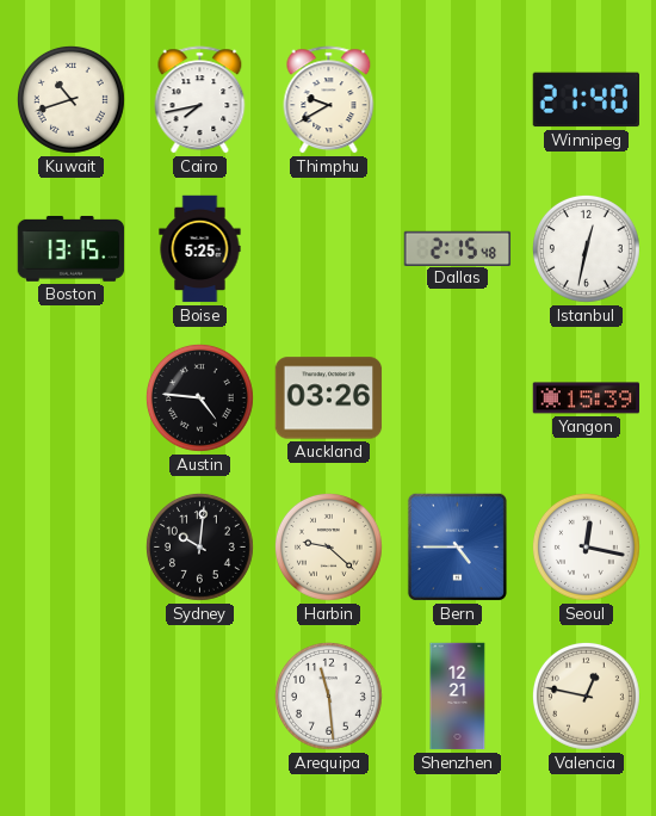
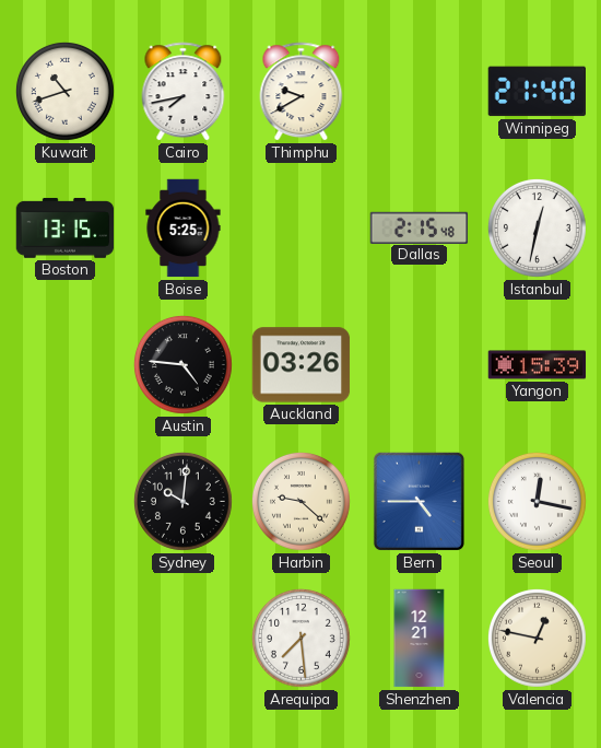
Arequipa: 11:29 -> 7:29
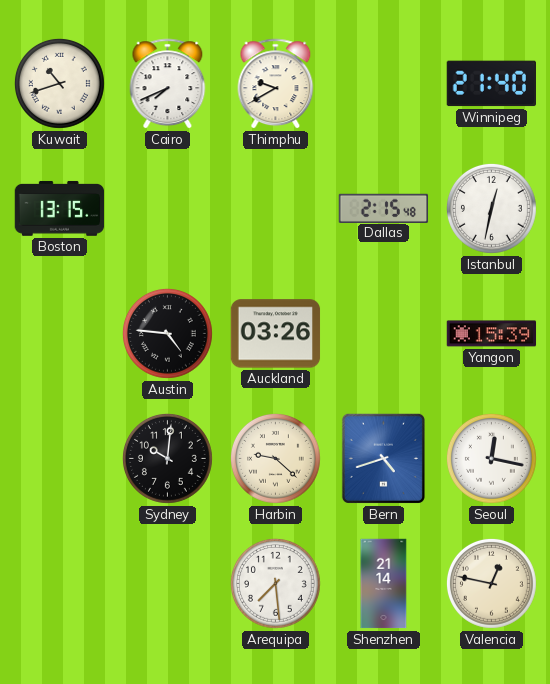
Cairo: 7:43 -> 7:41
Boise: 5:25 -> none
Bern: 4:45 -> 4:42
Shenzhen: 12:21 -> 21:14
